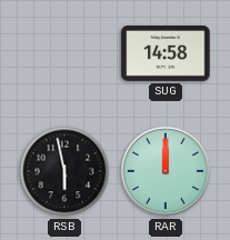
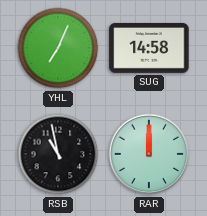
YHL: none -> 7:04
RSB: 5:58 -> 10:58
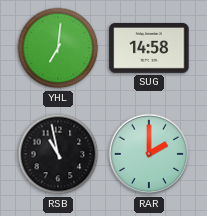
YHL: 7:04 -> 7:01
RAR: 12:00 -> 2:00
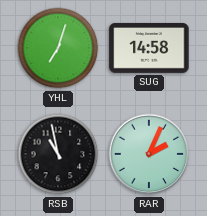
YHL: 7:01 -> 7:03
RAR: 2:00 -> 2:04
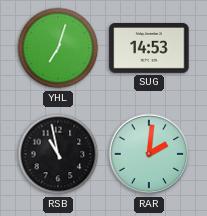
SUG: 14:58 -> 14:53
RAR: 2:04 -> 2:01
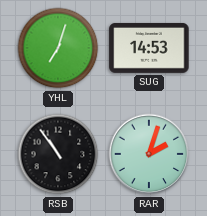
RSB: 10:58 -> 10:54
RAR: 2:01 -> 2:03
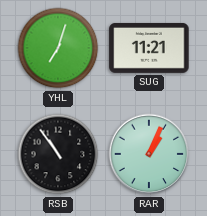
SUG: 14:53 -> 11:21
RAR: 2:03 -> 1:04
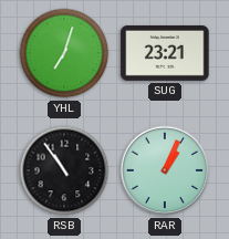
SUG: 11:21 -> 23:21
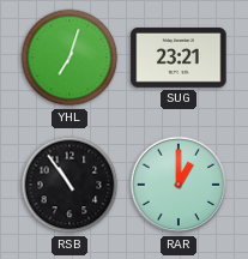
RAR: 1:04 -> 1:00
